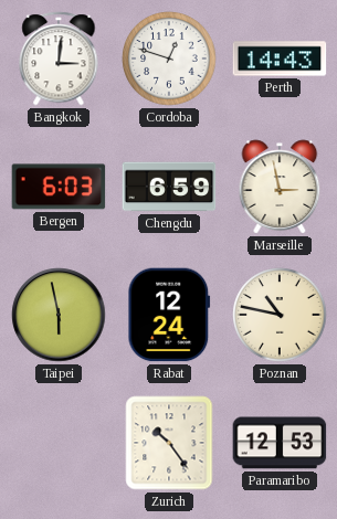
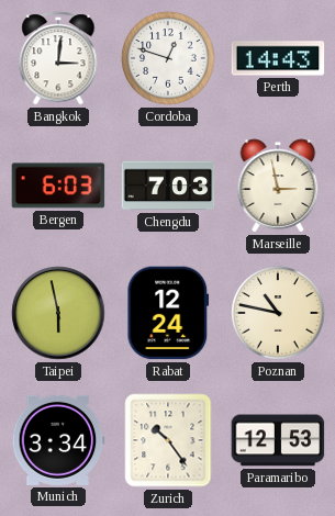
Chengdu: 6:59 -> 7:03
Munich: none -> 3:34
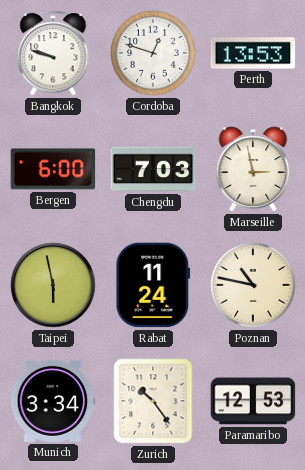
Bangkok: 3:01 -> 9:48
Perth: 14:43 -> 13:53
Bergen: 6:03 -> 6:00
Rabat: 12:24 -> 11:24
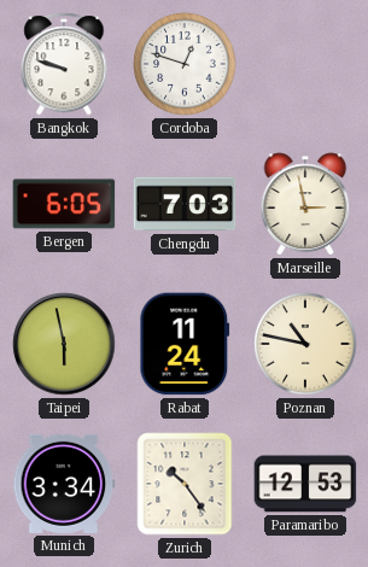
Perth: 13:53 -> none
Bergen: 6:00 -> 6:05
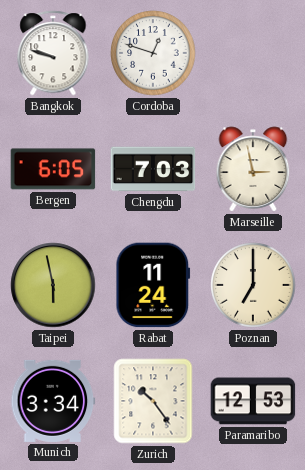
Poznan: 10:47 -> 7:00
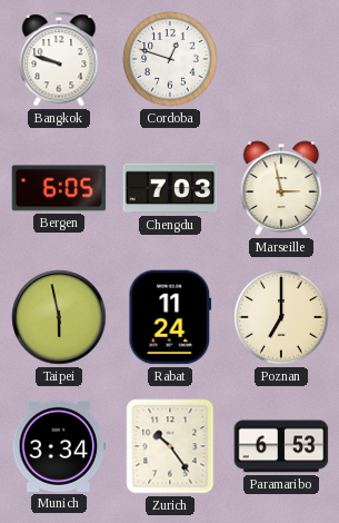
Paramaribo: 12:53 -> 6:53
